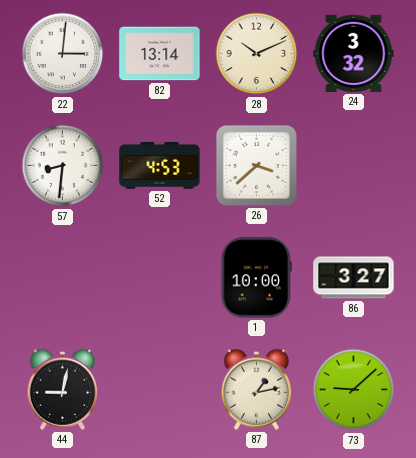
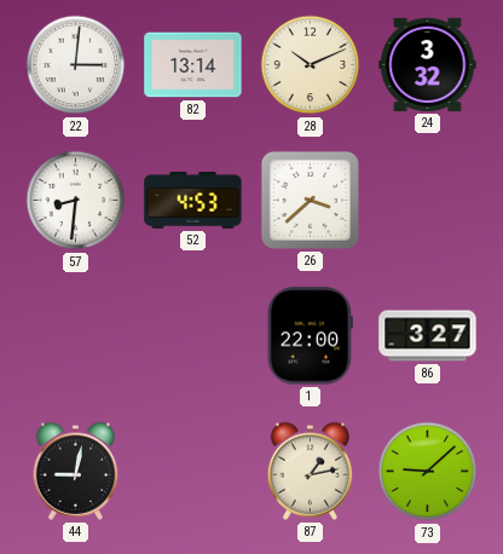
1: 10:00 -> 22:00
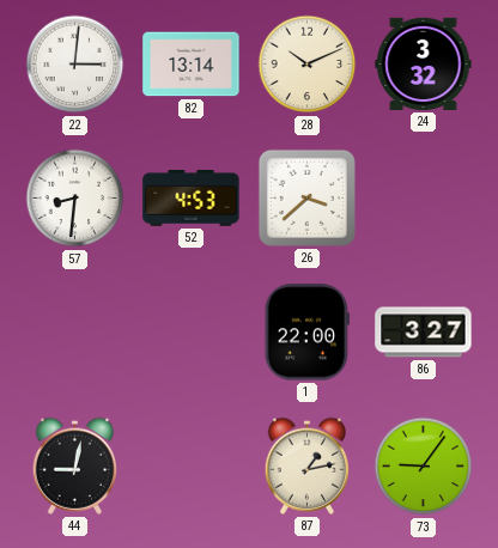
73: 9:08 -> 9:06
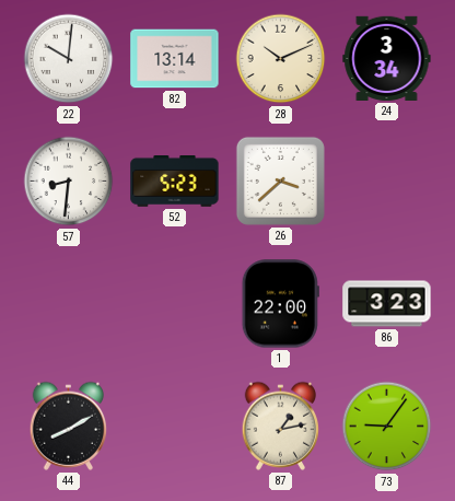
22: 3:01 -> 10:01
24: 3:32 -> 3:34
52: 4:53 -> 5:23
86: 3:27 -> 3:23
44: 9:02 -> 8:10
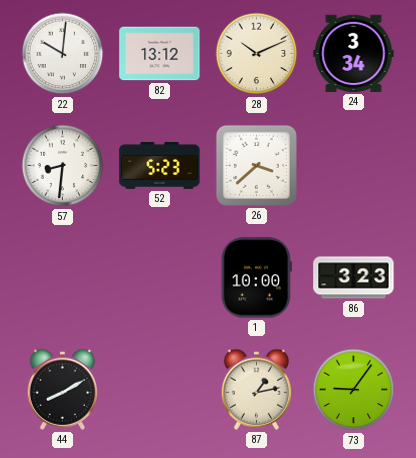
82: 13:14 -> 13:12
1: 22:00 -> 10:00
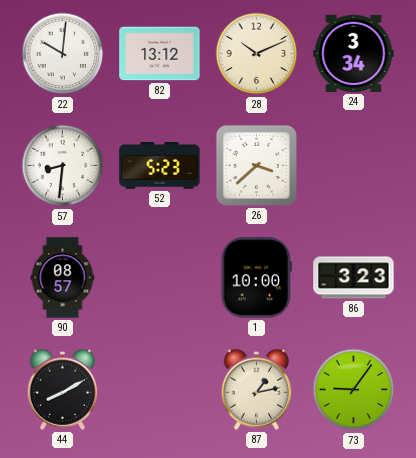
90: none -> 08:57
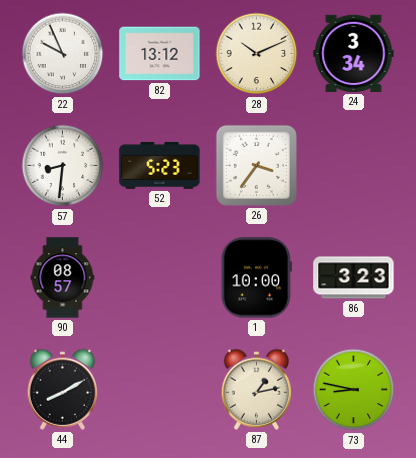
22: 10:01 -> 9:56
26: 3:38 -> 3:36
73: 9:06 -> 8:47
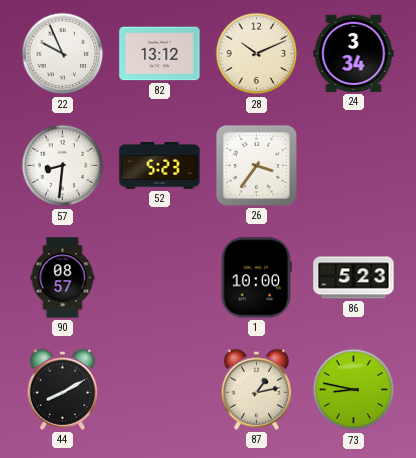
86: 3:23 -> 5:23
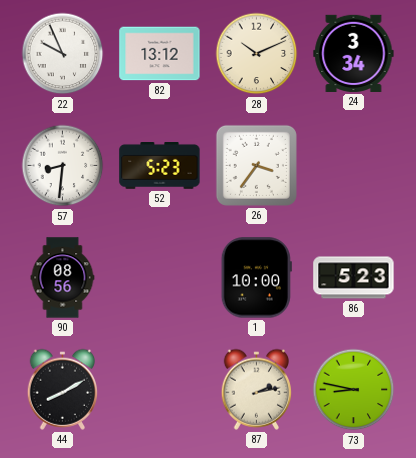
90: 08:57 -> 08:56
87: 1:13 -> 2:13
